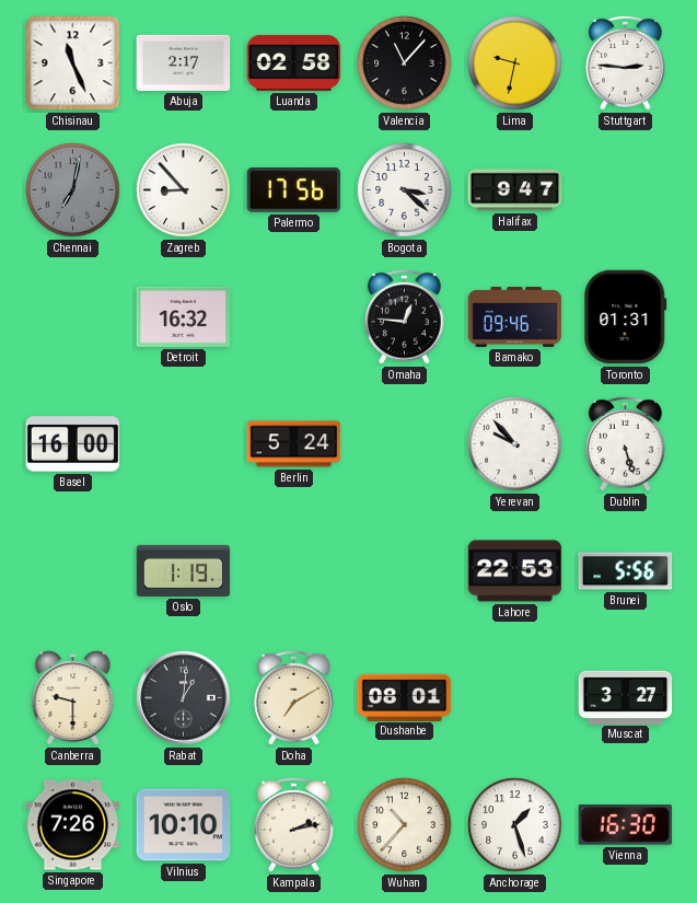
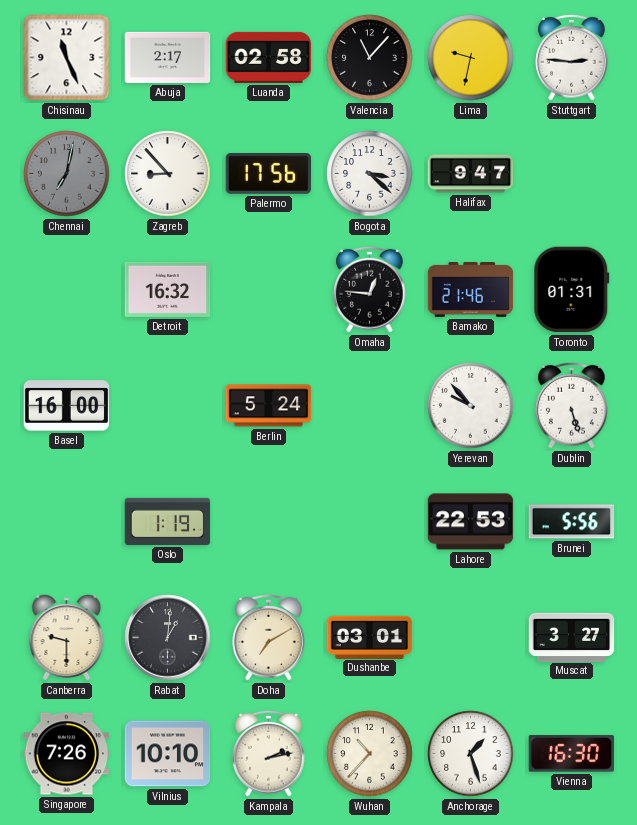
Bamako: 09:46 -> 21:46
Dushanbe: 08:01 -> 03:01
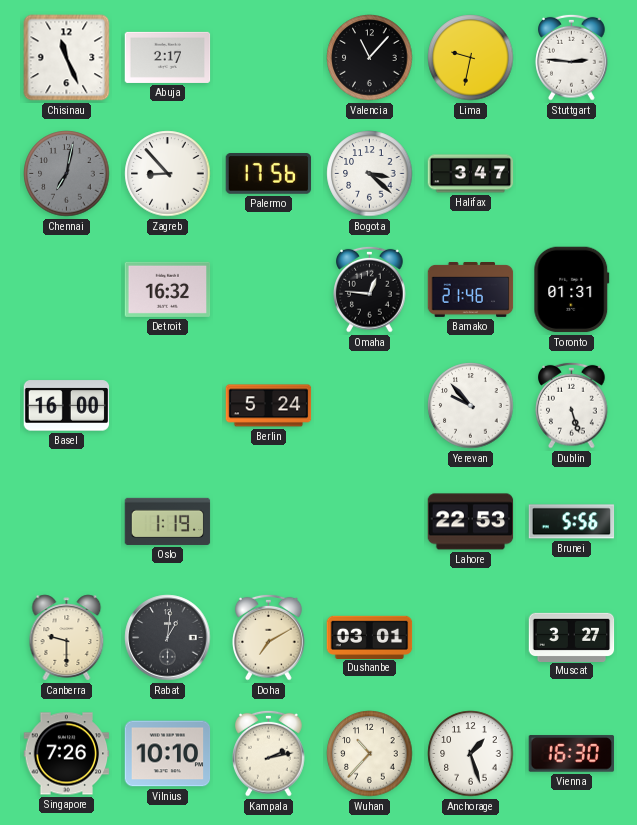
Luanda: 02:58 -> none
Halifax: 9:47 -> 3:47
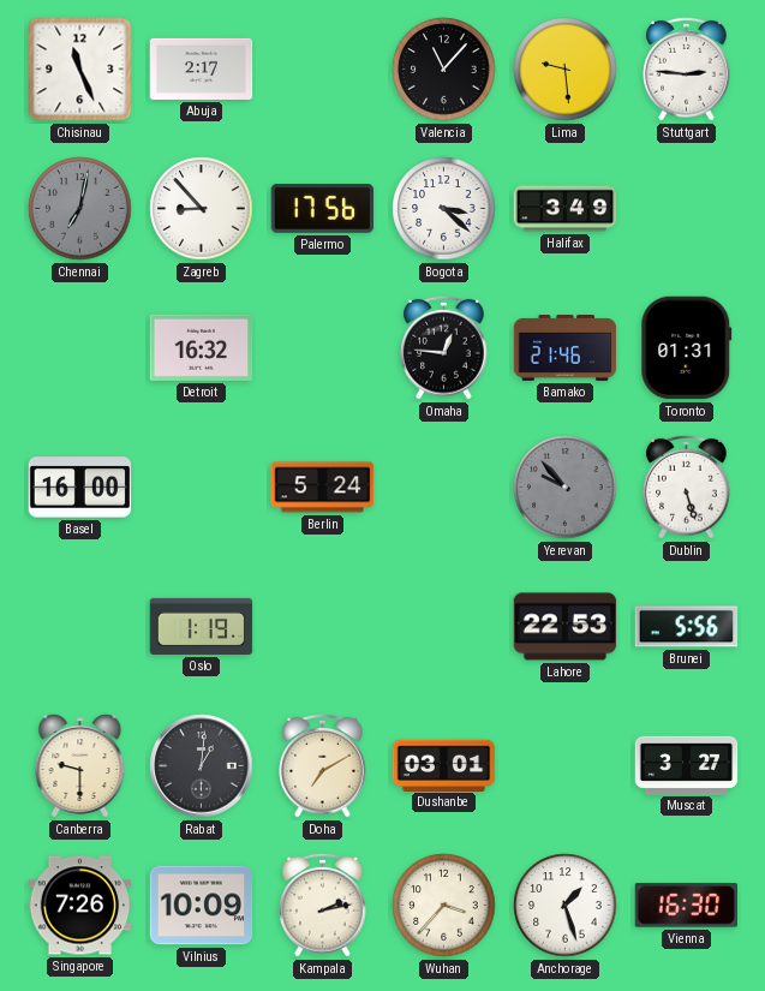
Lima: 9:32 -> 9:29
Halifax: 3:47 -> 3:49
Yerevan dial: white -> grey
Vilnius: 10:10 -> 10:09
Wuhan: 10:37 -> 3:37
